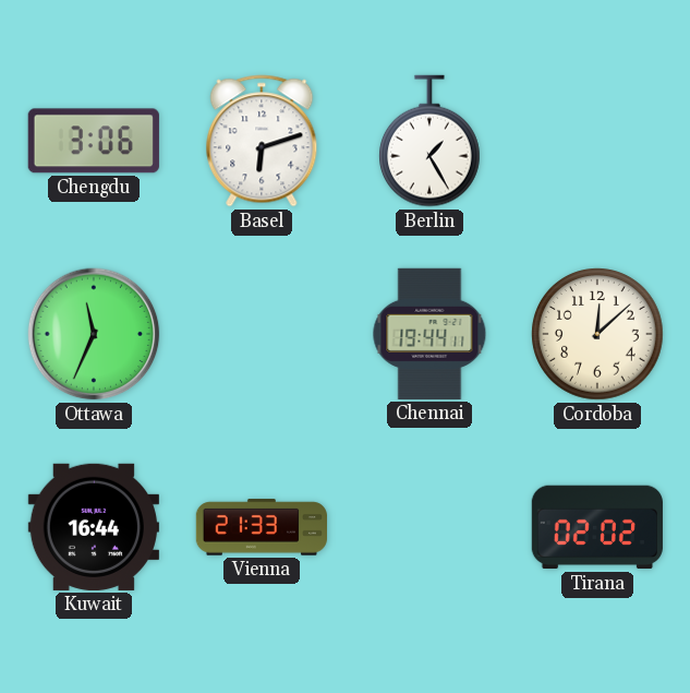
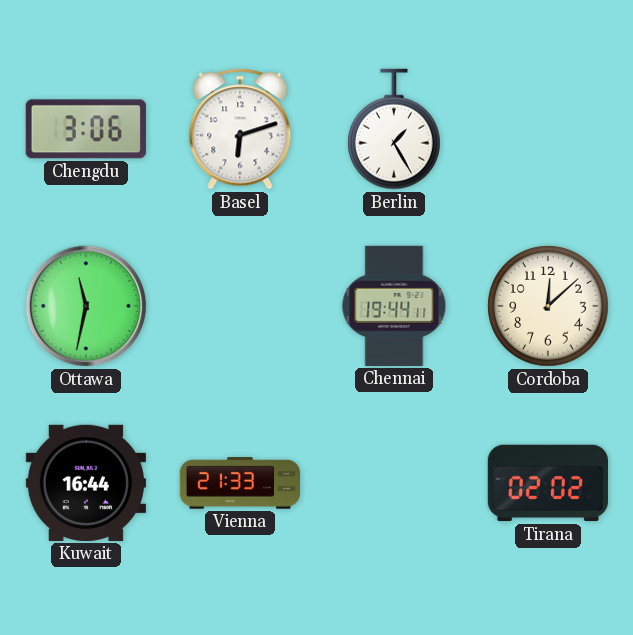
Ottawa: 11:34 -> 11:32
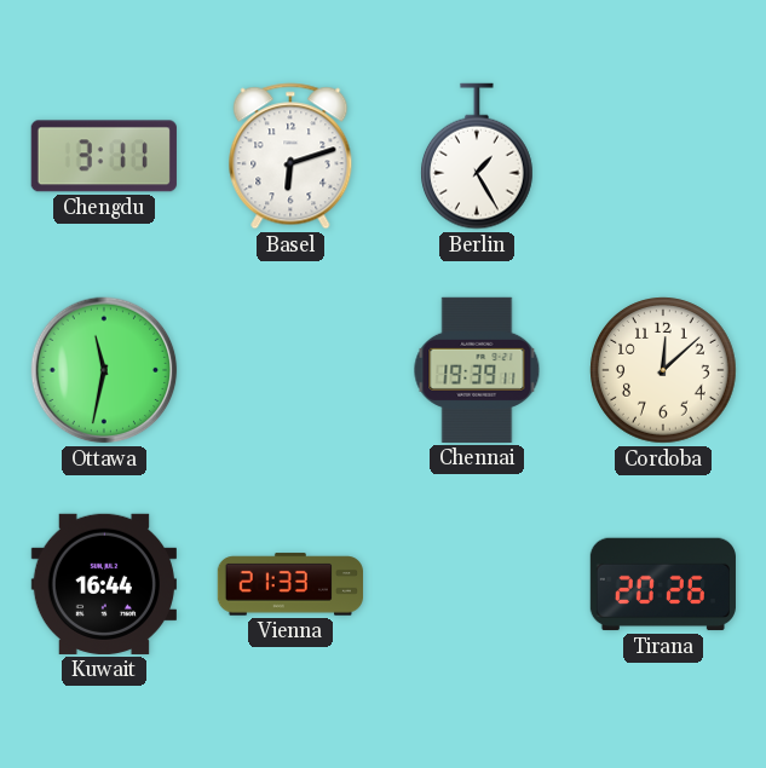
Chengdu: 3:06 -> 3:11
Chennai: 19:44 -> 19:39
Tirana: 02:02 -> 20:26
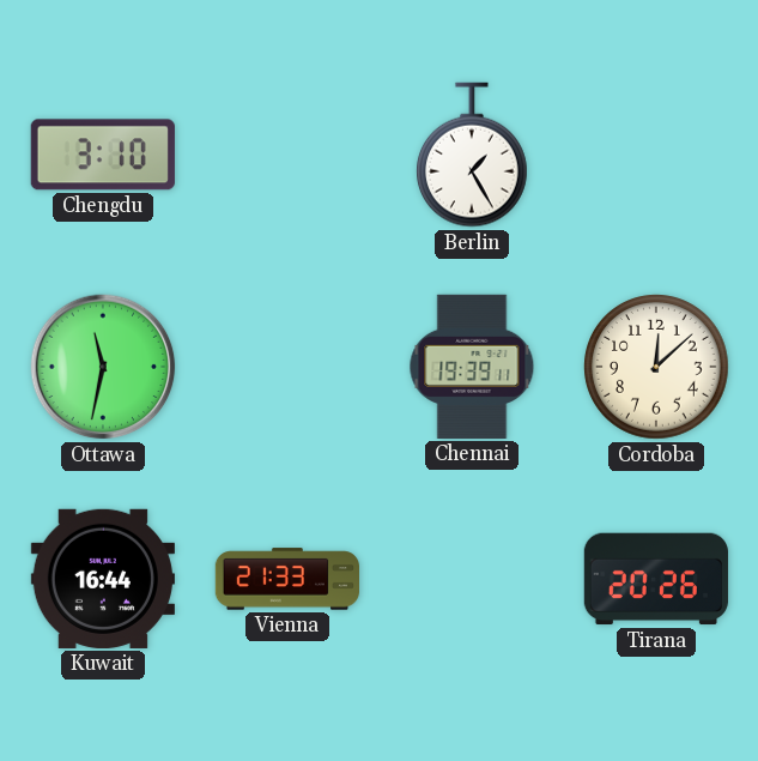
Chengdu: 3:11 -> 3:10
Basel: 6:12 -> none
